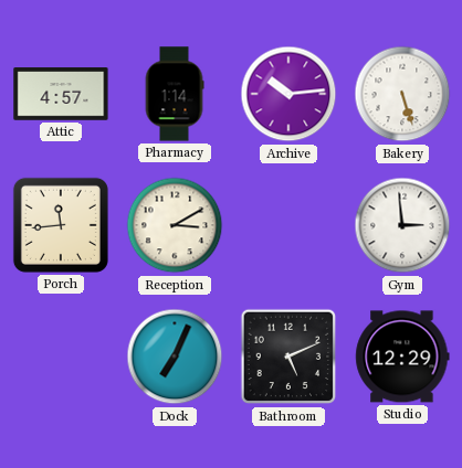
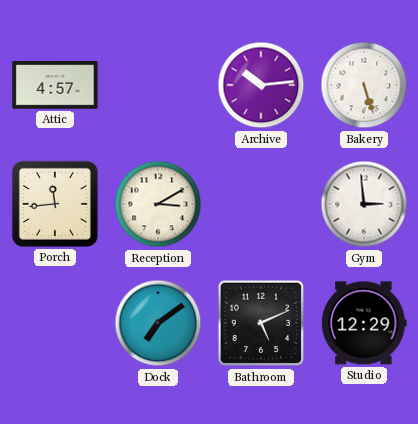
Pharmacy: 1:14 -> none
Dock: 7:04 -> 7:09
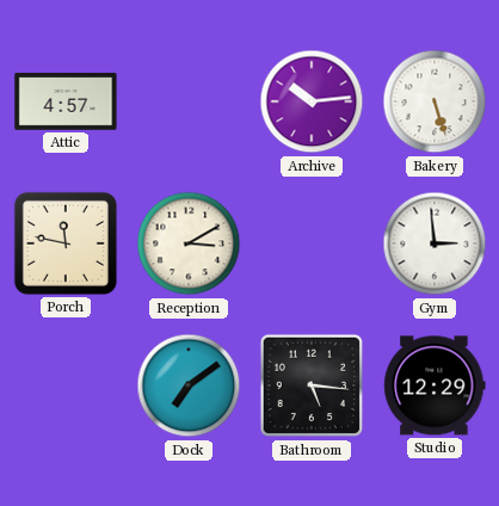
Porch: 11:44 -> 11:47
Bathroom: 5:11 -> 5:16
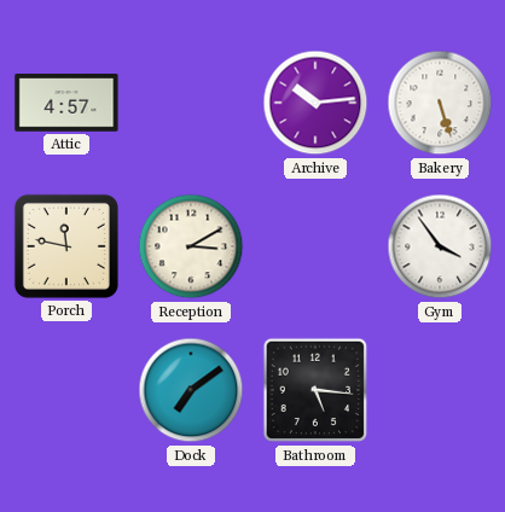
Gym: 2:59 -> 3:54
Studio: 12:29 -> none
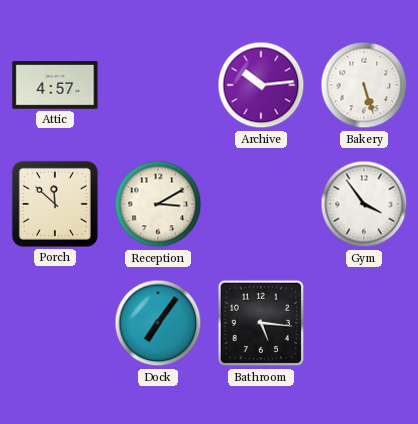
Porch: 11:47 -> 11:52
Dock: 7:09 -> 7:06
